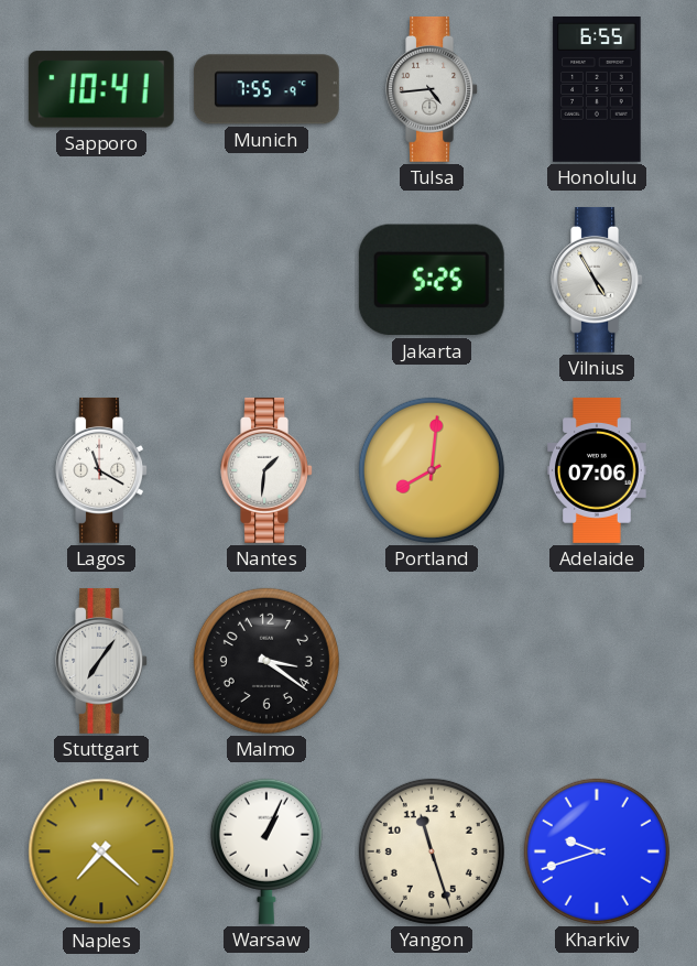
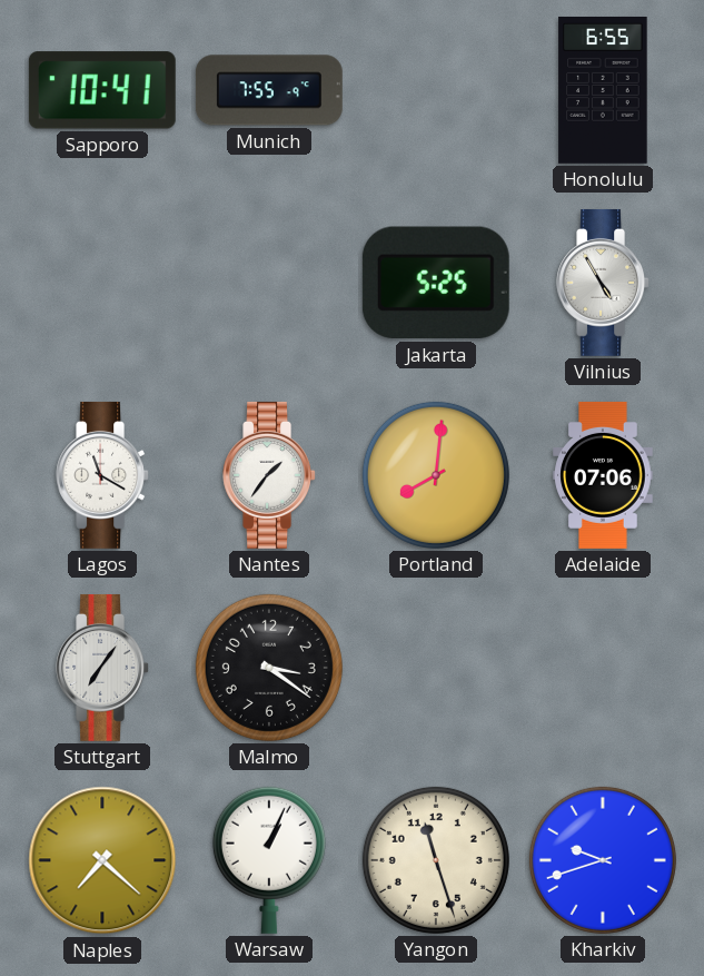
Tulsa: 4:44 -> none
Nantes: 1:31 -> 1:36
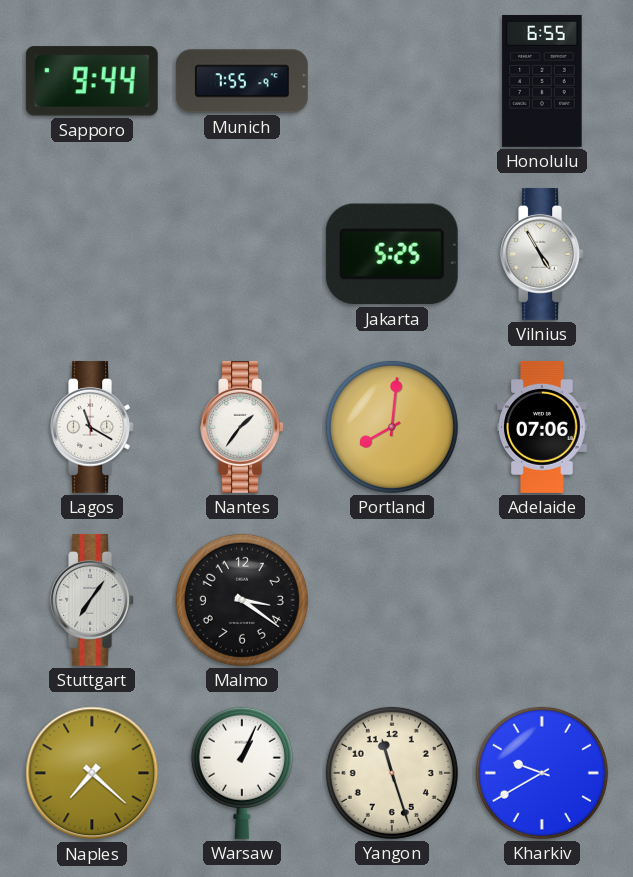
Sapporo: 10:41 -> 9:44
Kharkiv: 9:42 -> 9:40
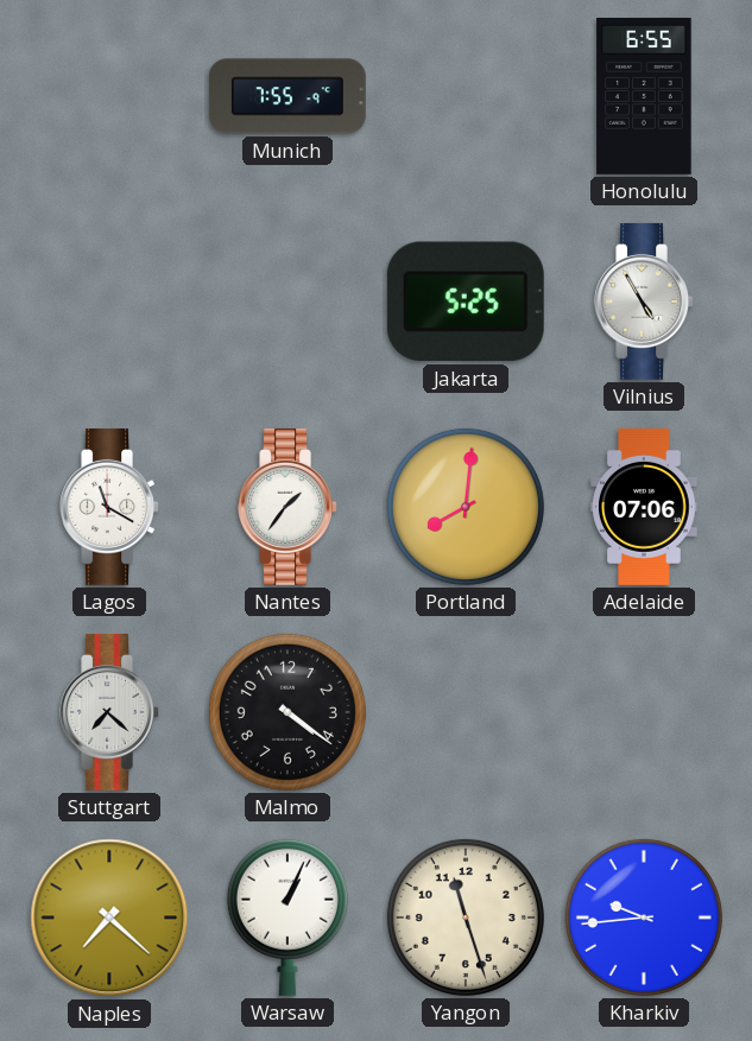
Sapporo: 9:44 -> none
Stuttgart: 7:06 -> 7:22
Malmo: 3:21 -> 4:21
Kharkiv: 9:40 -> 9:44
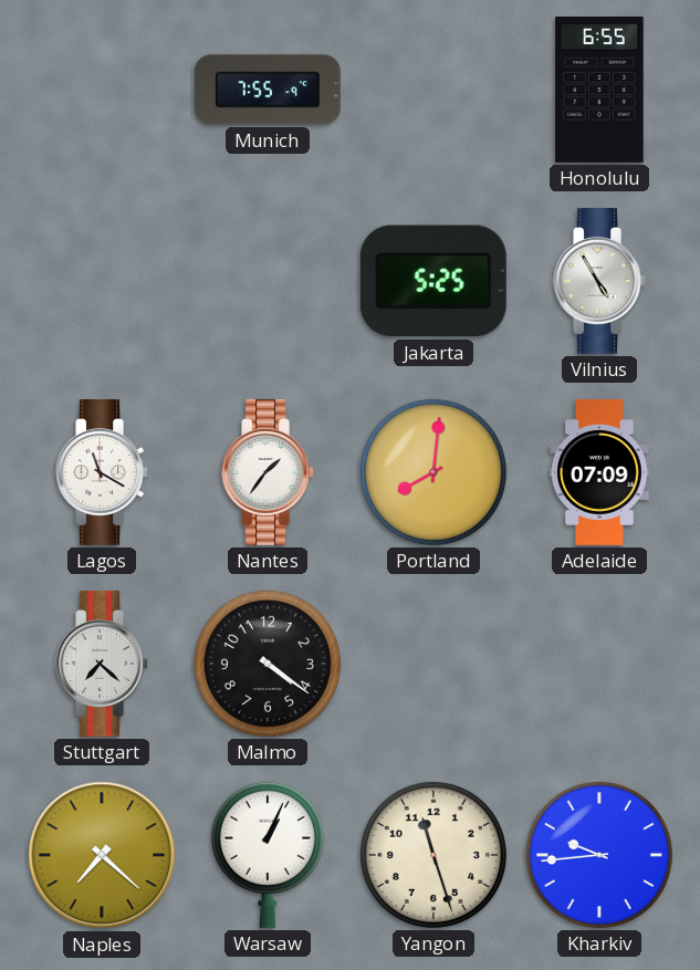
Adelaide: 07:06 -> 07:09
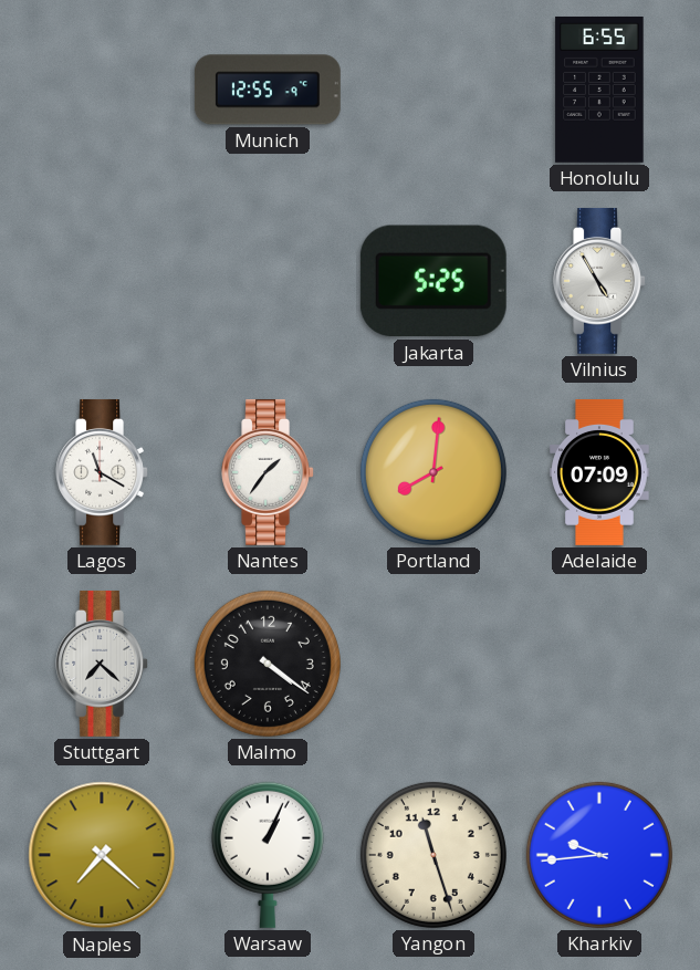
Munich: 7:55 -> 12:55
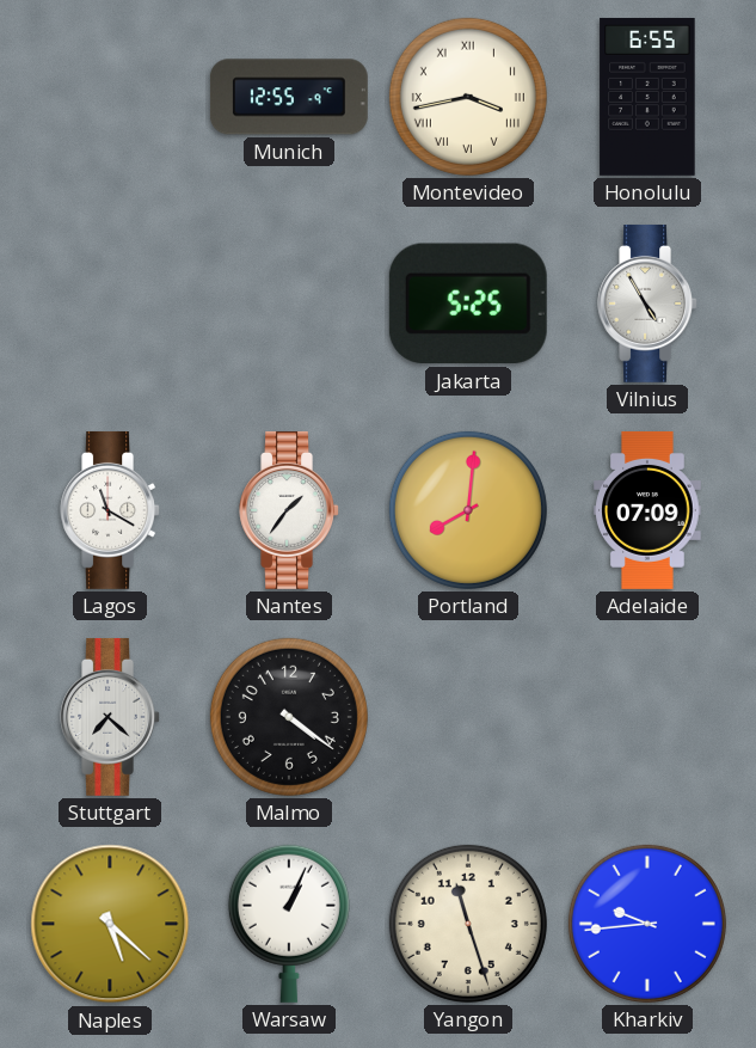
Montevideo: none -> 3:43
Naples: 7:22 -> 5:22
